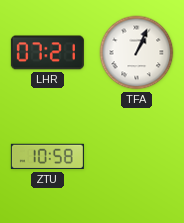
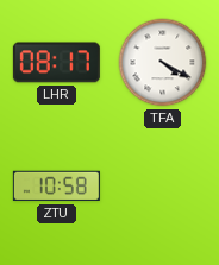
LHR: 07:21 -> 08:17
TFA: 1:04 -> 4:20
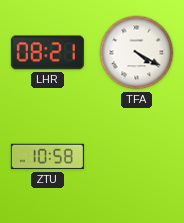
LHR: 08:17 -> 08:21
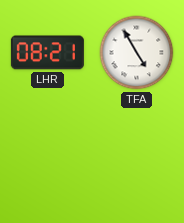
TFA: 4:20 -> 4:55
ZTU: 10:58 -> none
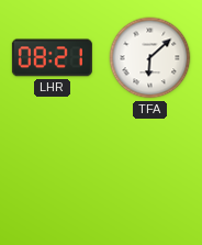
TFA: 4:55 -> 6:08
